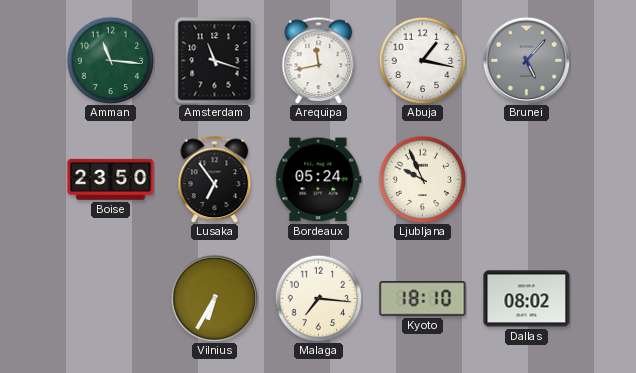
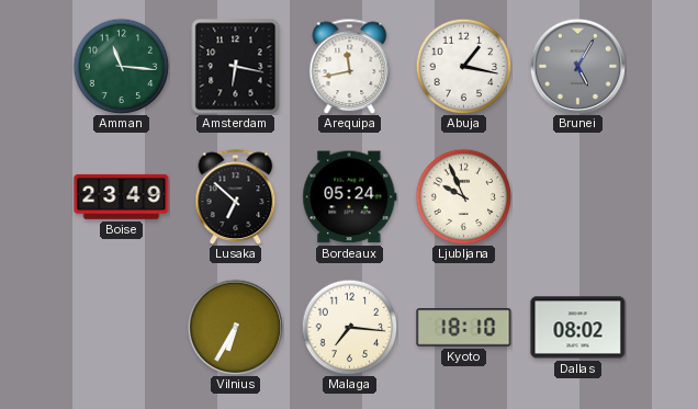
Amsterdam: 11:18 -> 6:17
Brunei: 5:07 -> 5:05
Boise: 23:50 -> 23:49
Lusaka: 6:54 -> 6:52
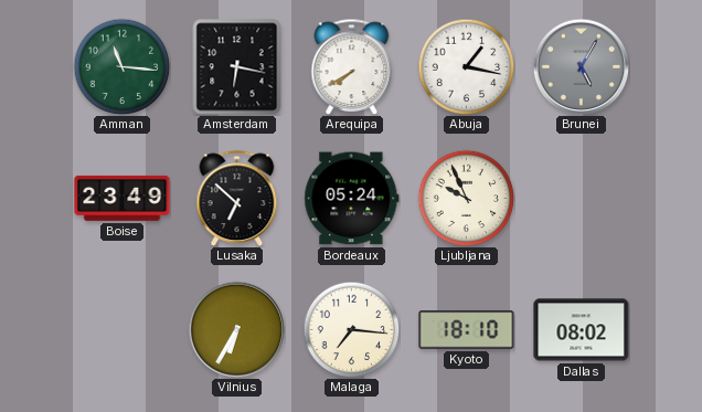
Arequipa: 11:43 -> 7:40
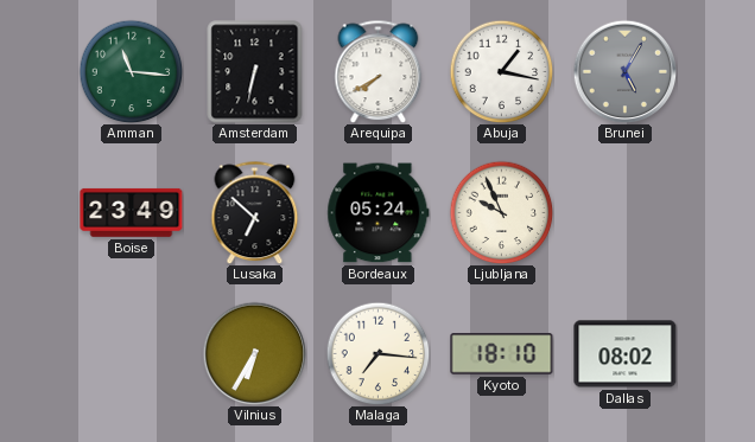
Amsterdam: 6:17 -> 6:32
